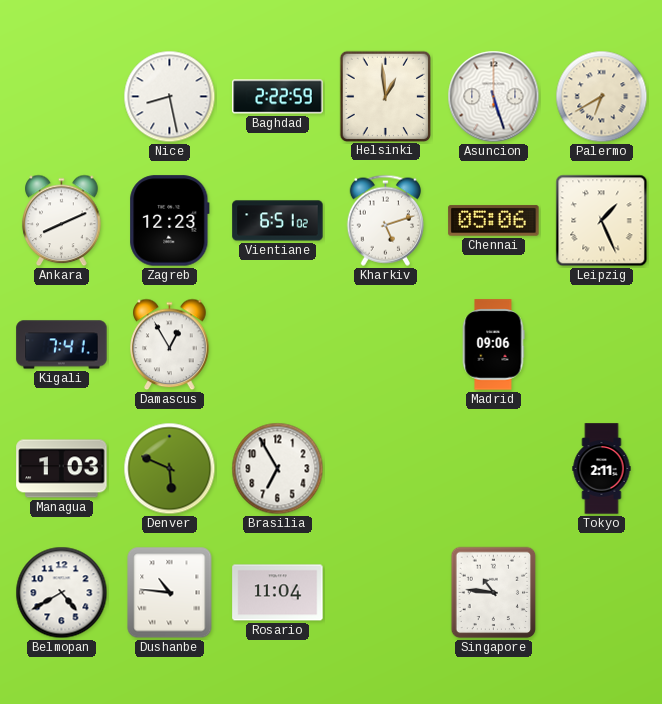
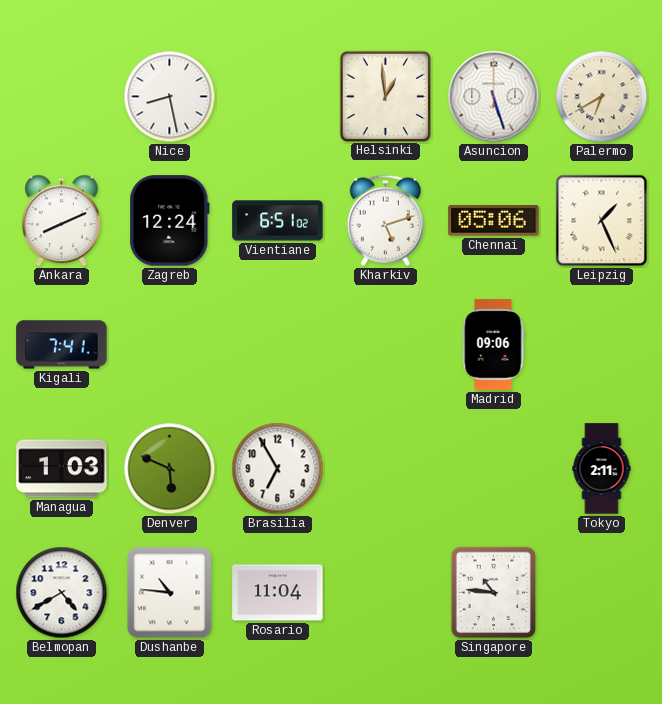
Baghdad: 2:22 -> none
Zagreb: 12:23 -> 12:24
Damascus: 12:55 -> none
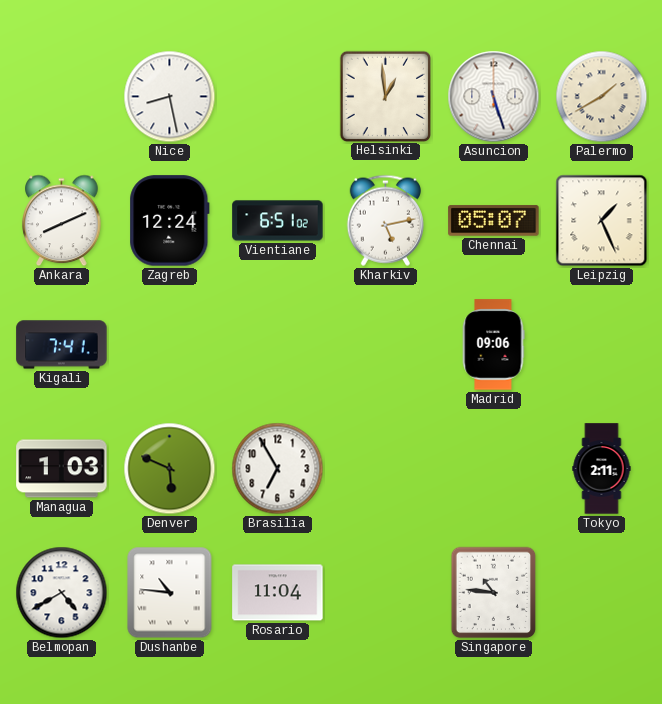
Palermo: 6:40 -> 1:40
Kharkiv: 5:12 -> 5:13
Chennai: 05:06 -> 05:07
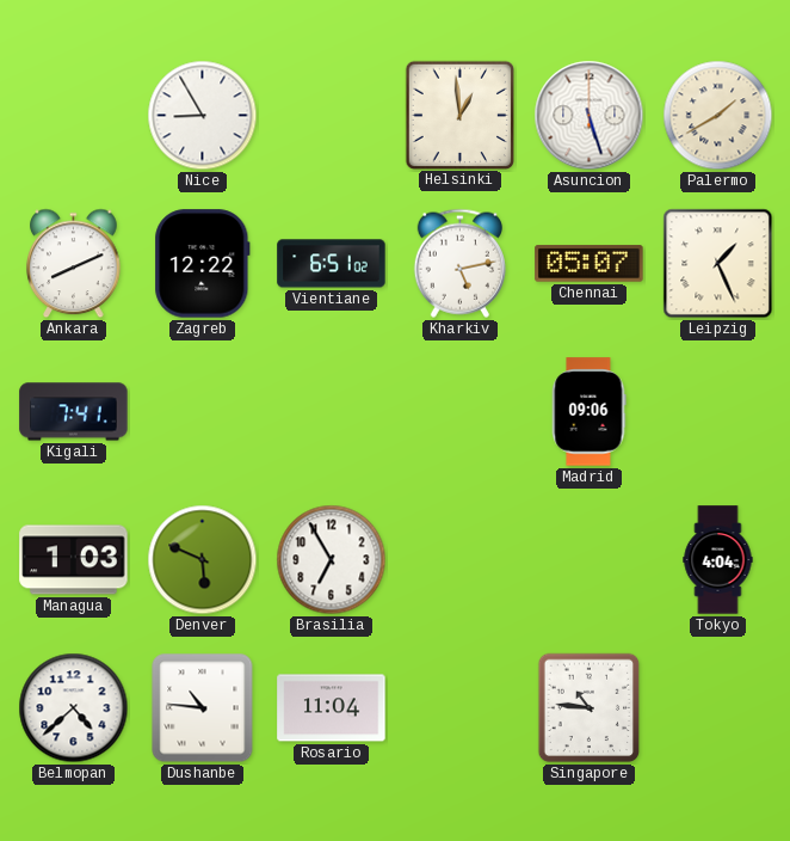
Nice: 8:28 -> 8:55
Zagreb: 12:24 -> 12:22
Tokyo: 2:11 -> 4:04
Belmopan: 4:40 -> 4:38
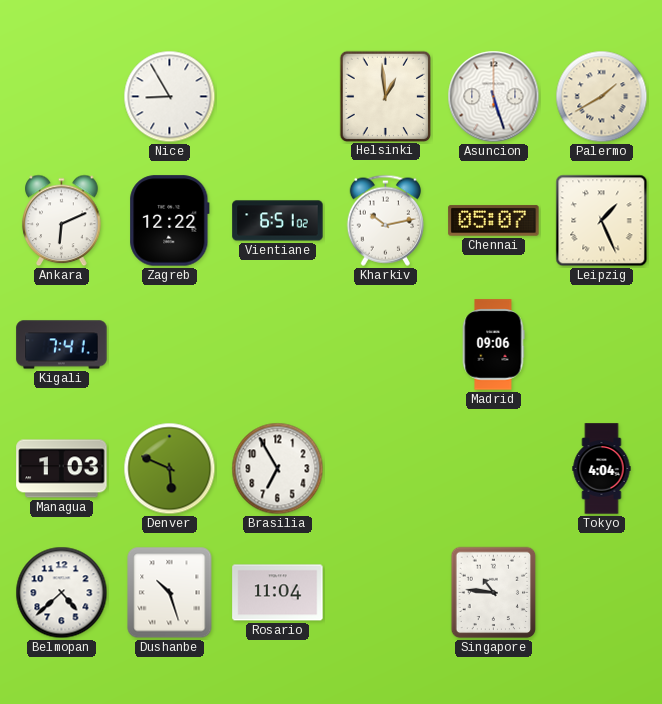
Ankara: 8:11 -> 6:11
Kharkiv: 5:13 -> 10:13
Dushanbe: 10:46 -> 10:27
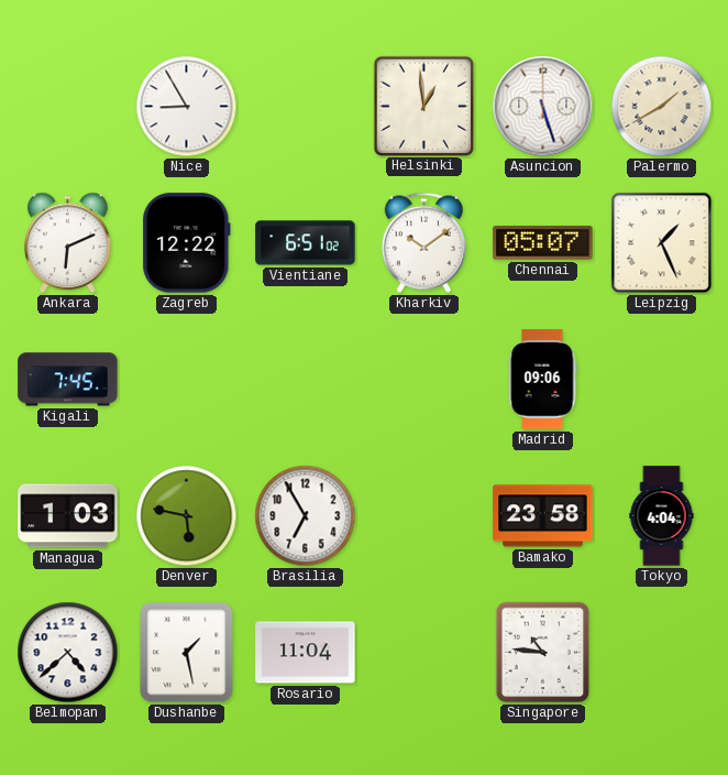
Kharkiv: 10:13 -> 10:09
Kigali: 7:41 -> 7:45
Denver: 5:49 -> 5:47
Bamako: none -> 23:58
Dushanbe: 10:27 -> 1:28
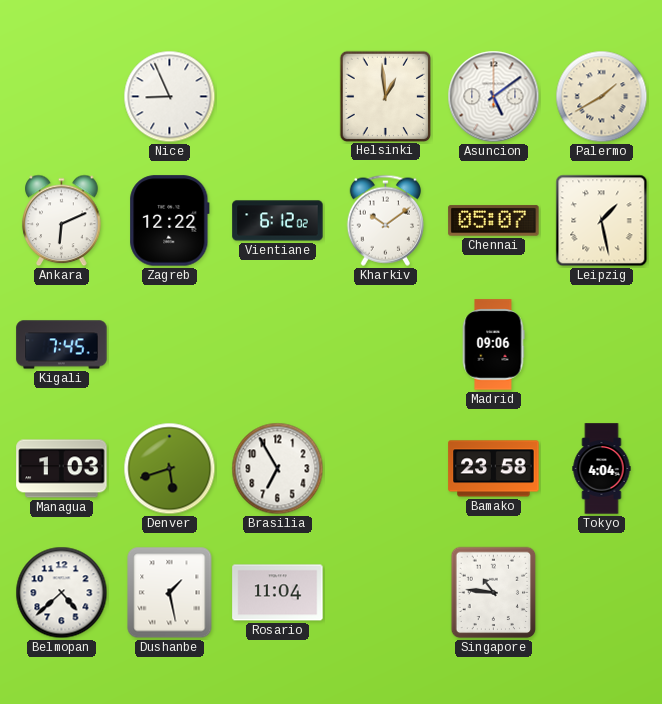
Nice: 8:55 -> 8:56
Asuncion: 5:27 -> 5:09
Vientiane: 6:51 -> 6:12
Leipzig: 1:26 -> 1:28
Denver: 5:47 -> 5:42
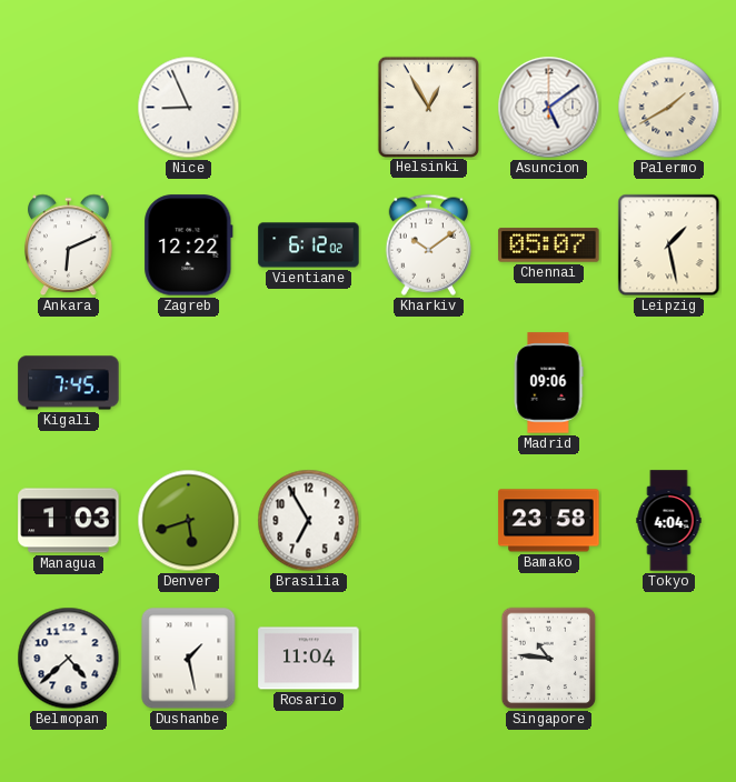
Helsinki: 12:59 -> 12:55
